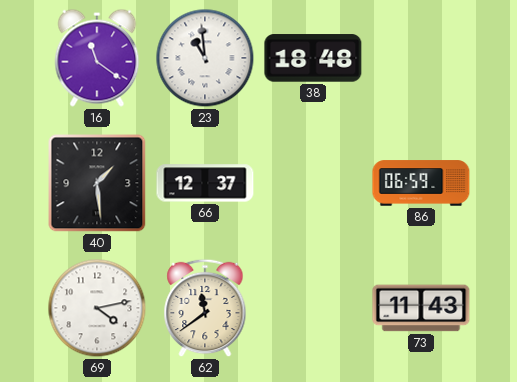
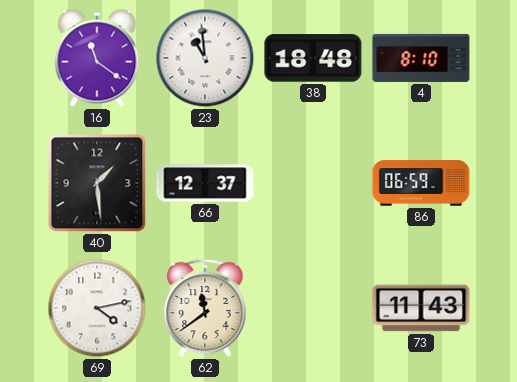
4: none -> 8:10
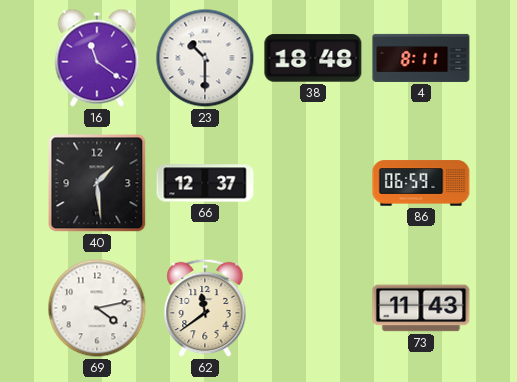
23: 10:59 -> 10:30
4: 8:10 -> 8:11
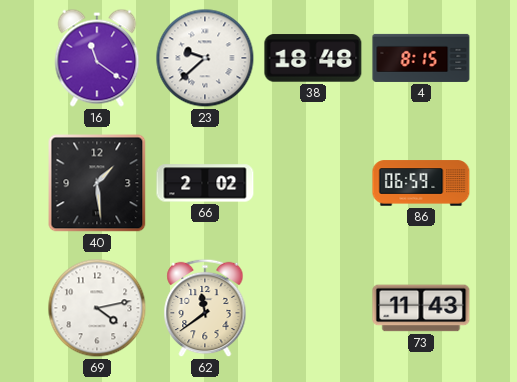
23: 10:30 -> 9:38
4: 8:11 -> 8:15
66: 12:37 -> 2:02
